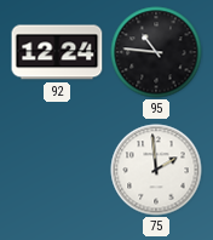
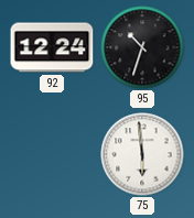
95: 10:46 -> 10:33
75: 1:59 -> 5:59
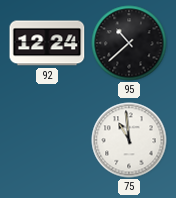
95: 10:33 -> 10:38
75: 5:59 -> 10:59
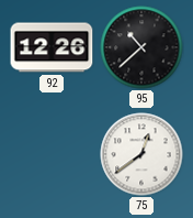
92: 12:24 -> 12:26
75: 10:59 -> 12:39
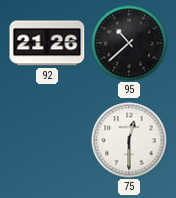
92: 12:26 -> 21:26
75: 12:39 -> 12:30
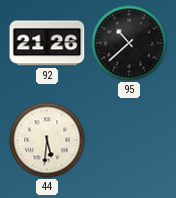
44: none -> 5:31
75: 12:30 -> none
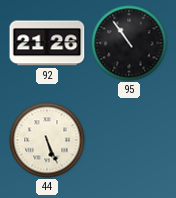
95: 10:38 -> 10:54
44: 5:31 -> 5:26
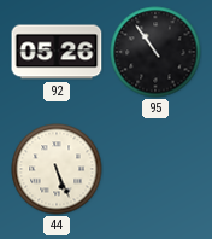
92: 21:26 -> 05:26
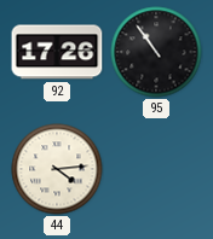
92: 05:26 -> 17:26
44: 5:26 -> 4:14
